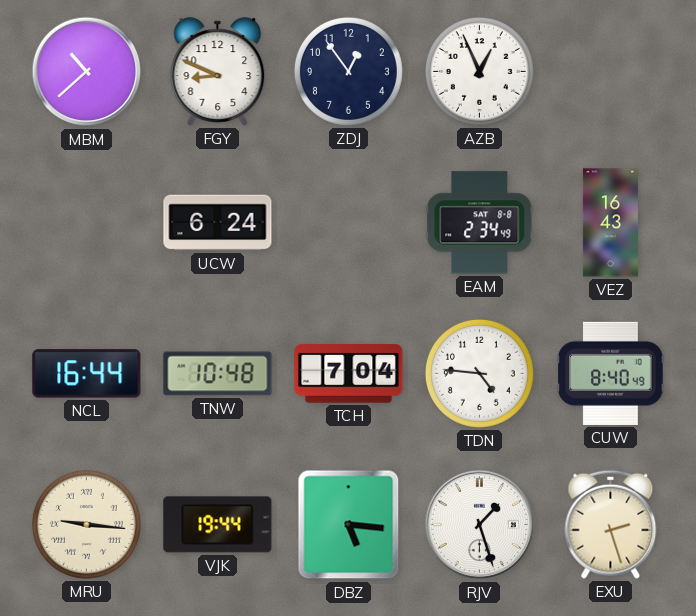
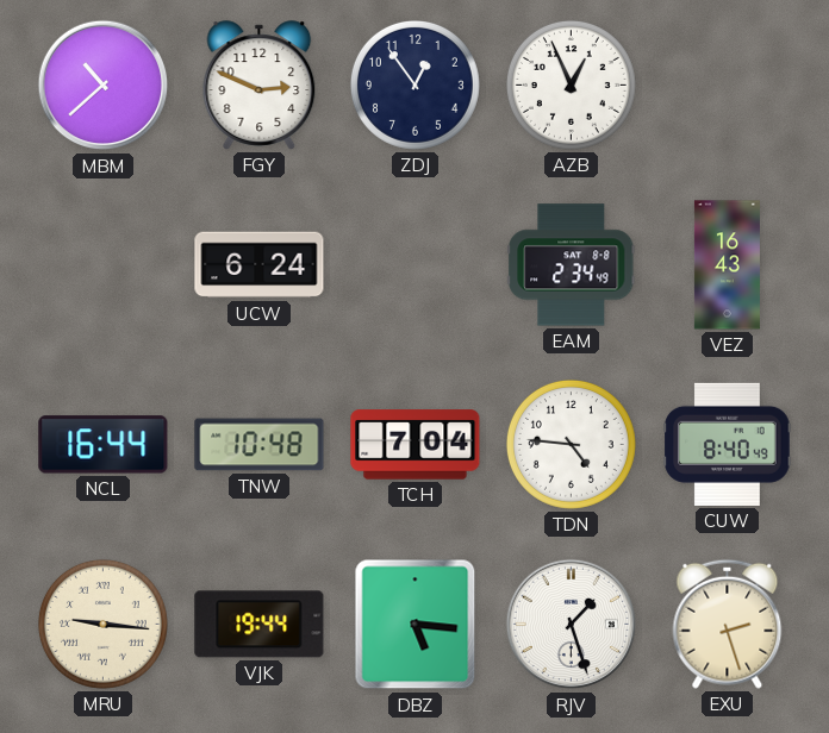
FGY: 8:49 -> 2:49
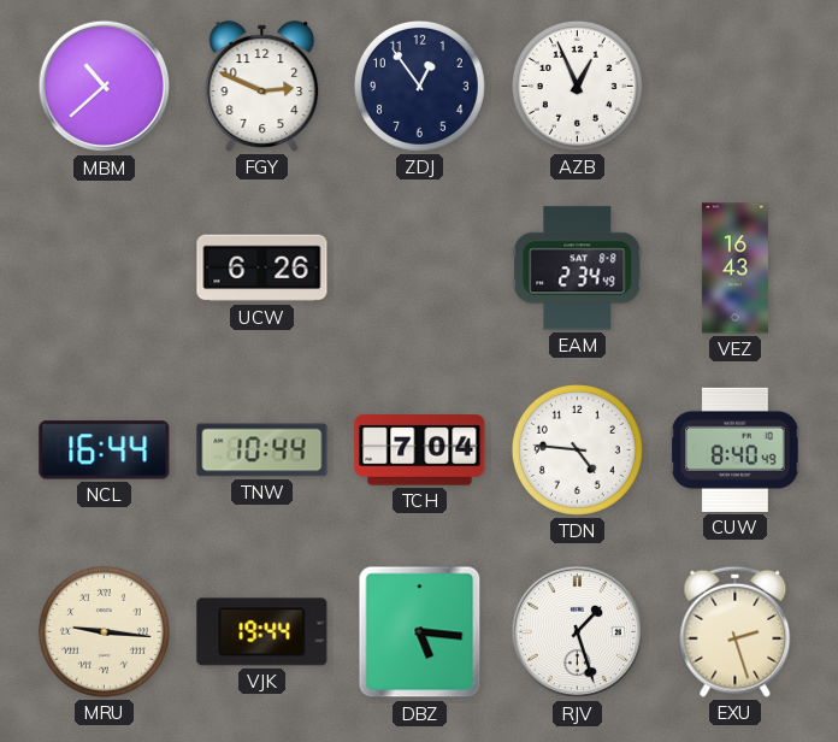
UCW: 6:24 -> 6:26
TNW: 10:48 -> 10:44
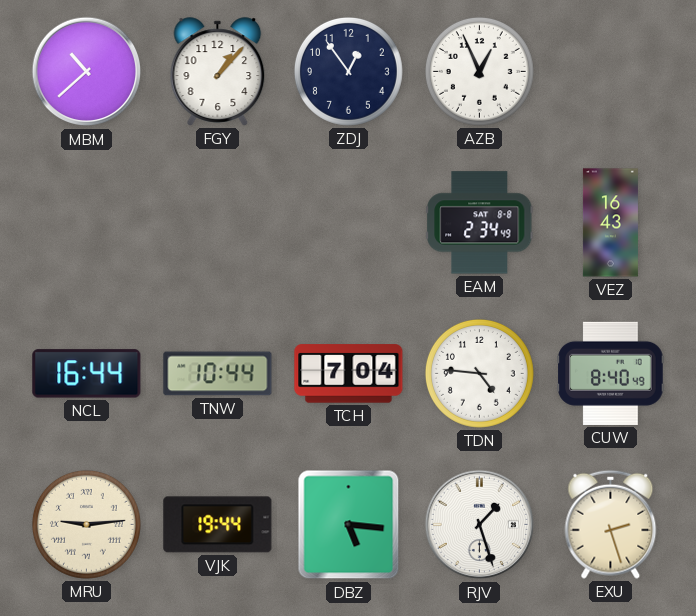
FGY: 2:49 -> 1:07
UCW: 6:26 -> none
MRU: 9:16 -> 9:14
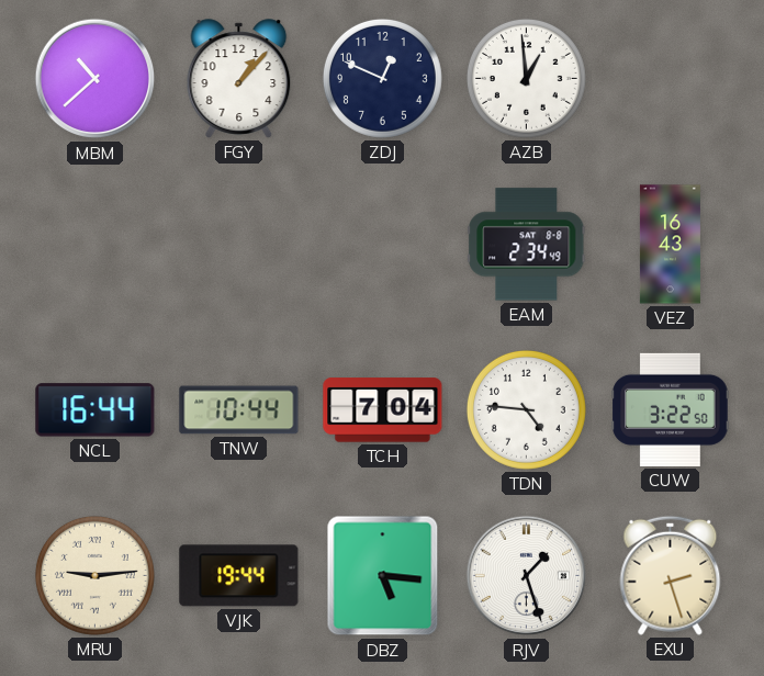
ZDJ: 12:54 -> 12:49
AZB: 12:56 -> 12:59
CUW: 8:40 -> 3:22
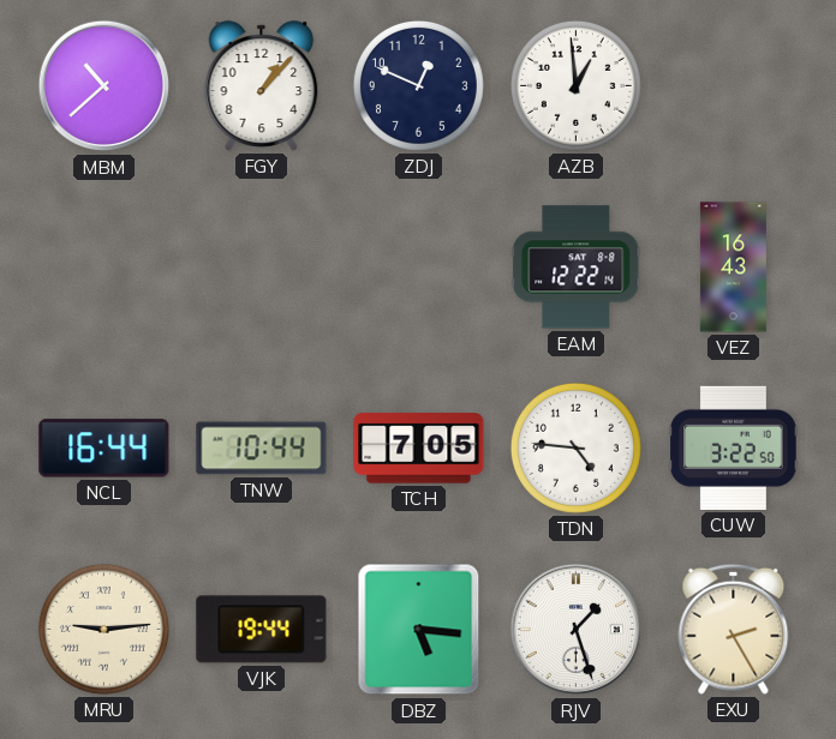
EAM: 2:34 -> 12:22
TCH: 7:04 -> 7:05
EXU: 2:27 -> 2:25
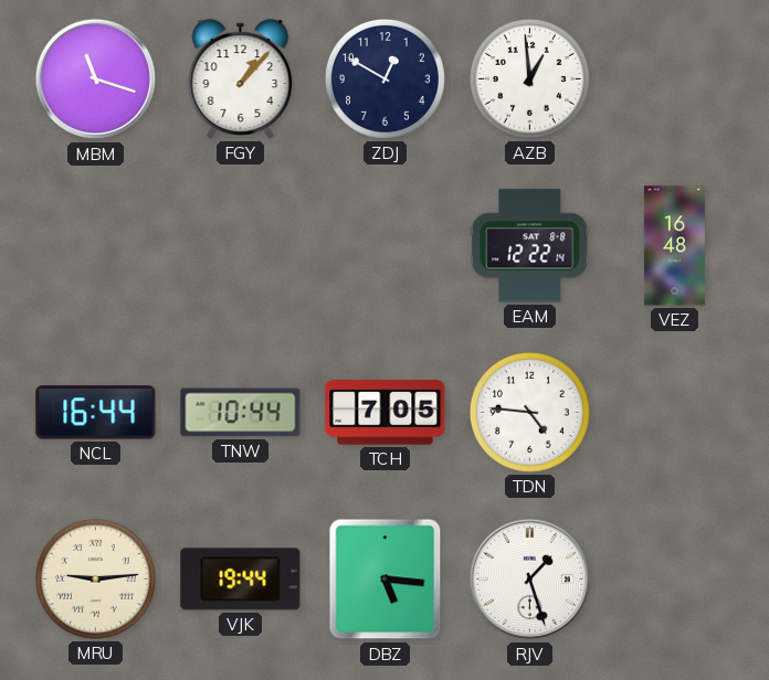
MBM: 10:38 -> 11:18
ZDJ: 12:49 -> 12:50
VEZ: 16:43 -> 16:48
CUW: 3:22 -> none
EXU: 2:25 -> none
